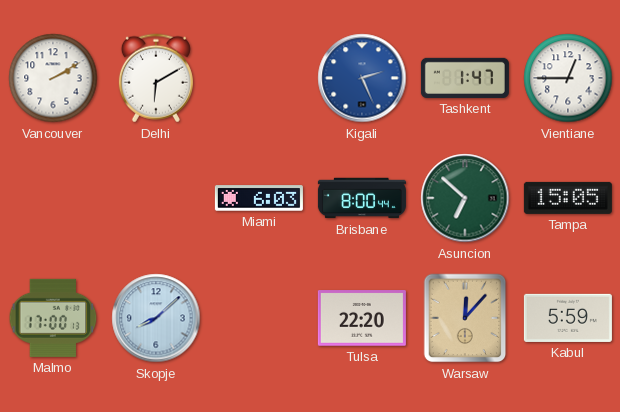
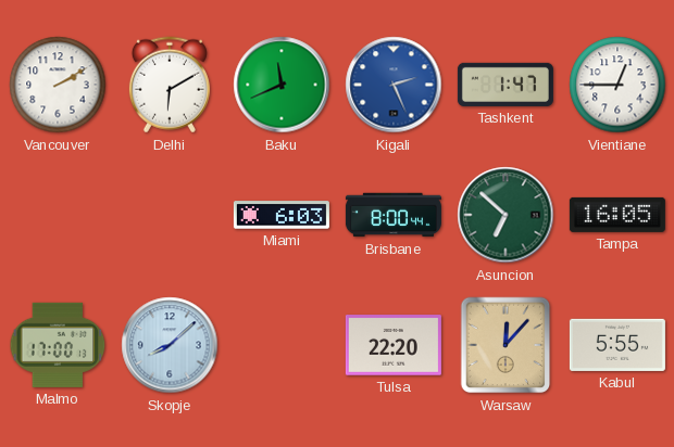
Baku: none -> 11:41
Tampa: 15:05 -> 16:05
Kabul: 5:59 -> 5:55
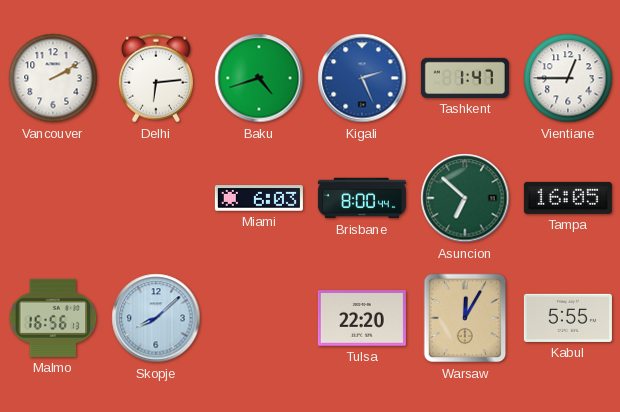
Delhi: 6:10 -> 6:14
Baku: 11:41 -> 4:42
Malmo: 17:00 -> 16:56
Warsaw: 12:07 -> 12:05
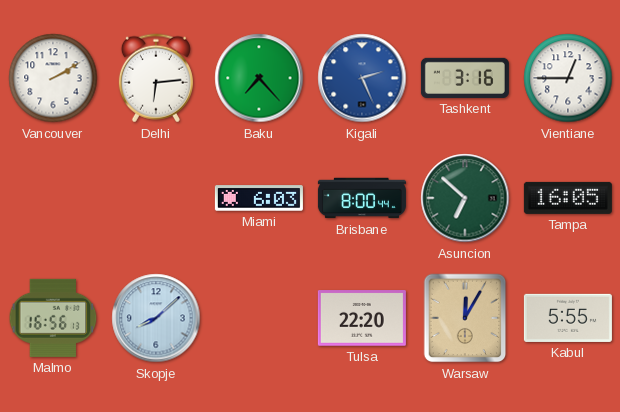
Baku: 4:42 -> 7:23
Tashkent: 1:47 -> 3:16
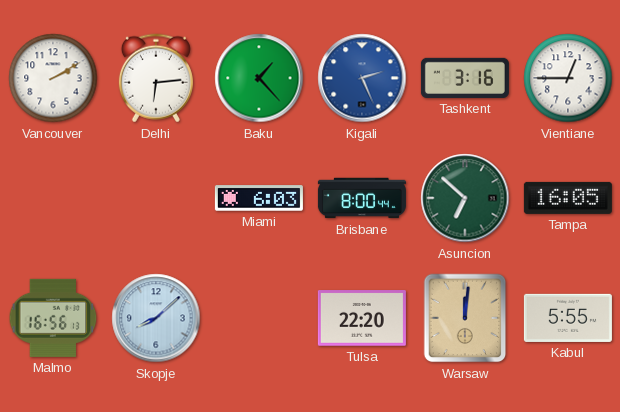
Baku: 7:23 -> 1:23
Warsaw: 12:05 -> 12:01
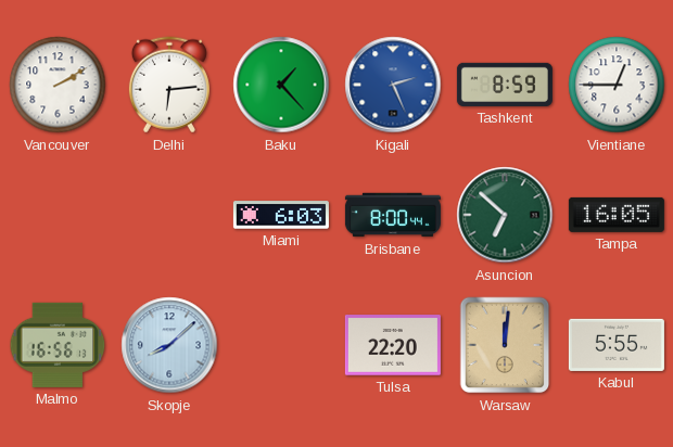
Tashkent: 3:16 -> 8:59
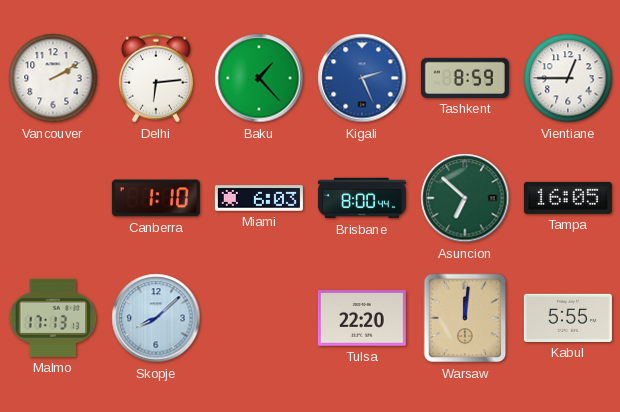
Canberra: none -> 1:10
Malmo: 16:56 -> 17:13
